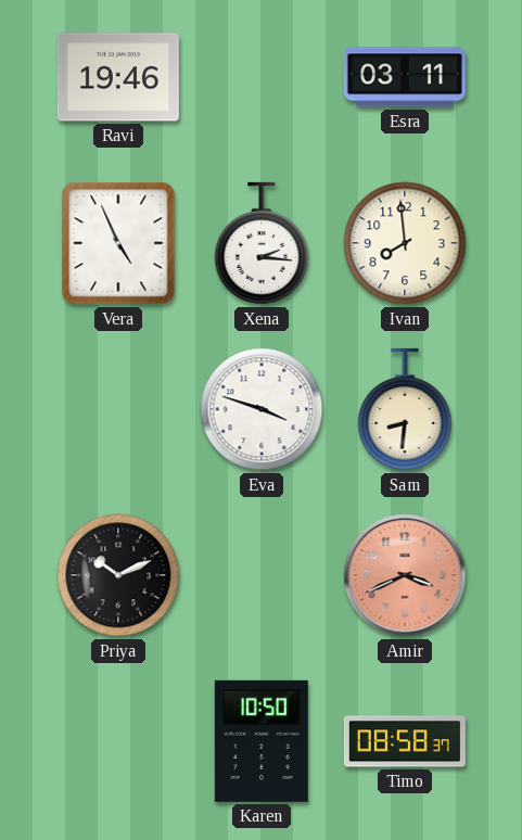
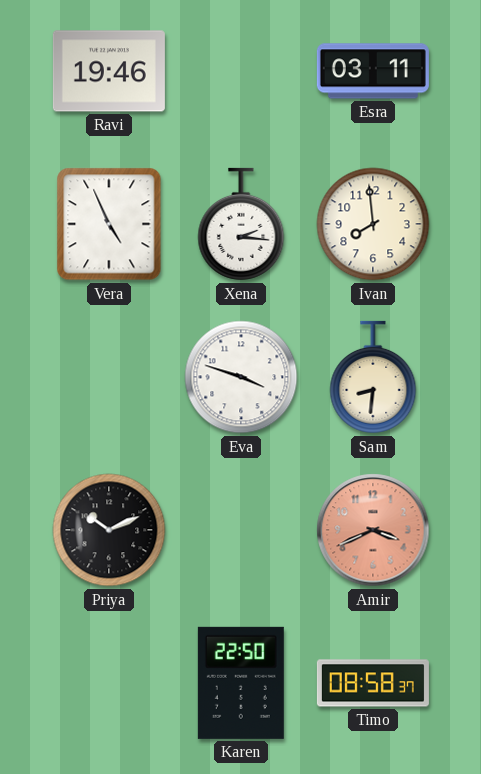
Karen: 10:50 -> 22:50
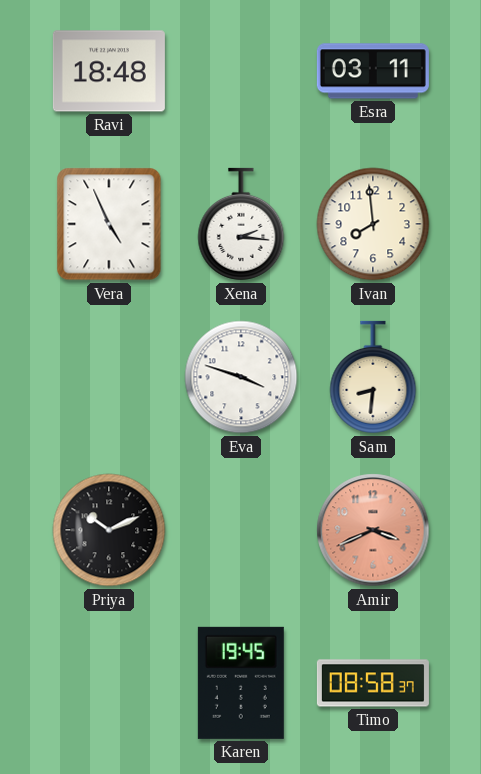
Ravi: 19:46 -> 18:48
Karen: 22:50 -> 19:45
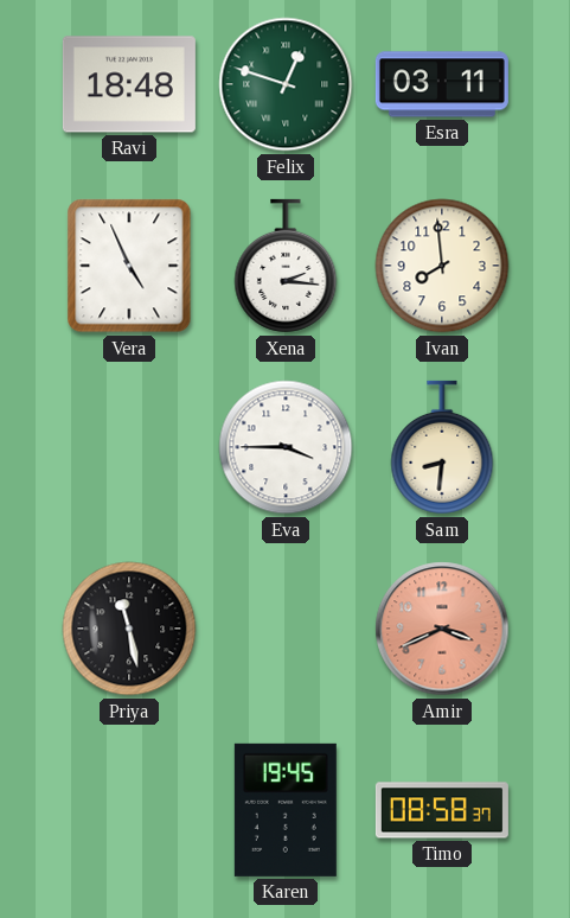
Felix: none -> 12:48
Eva: 3:48 -> 3:45
Priya: 10:11 -> 11:28
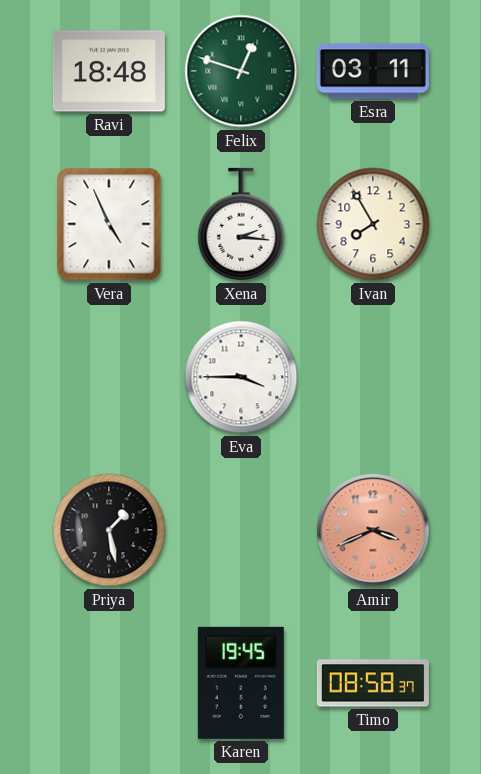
Ivan: 7:59 -> 7:55
Sam: 8:31 -> none
Priya: 11:28 -> 1:28
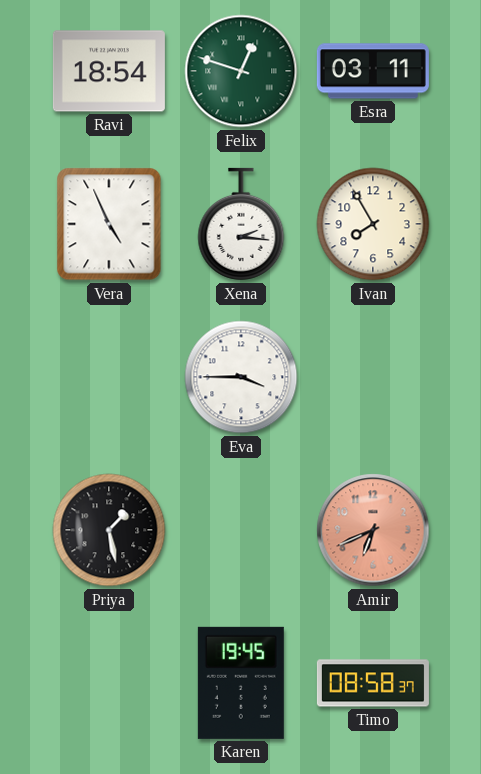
Ravi: 18:48 -> 18:54
Amir: 3:41 -> 6:41
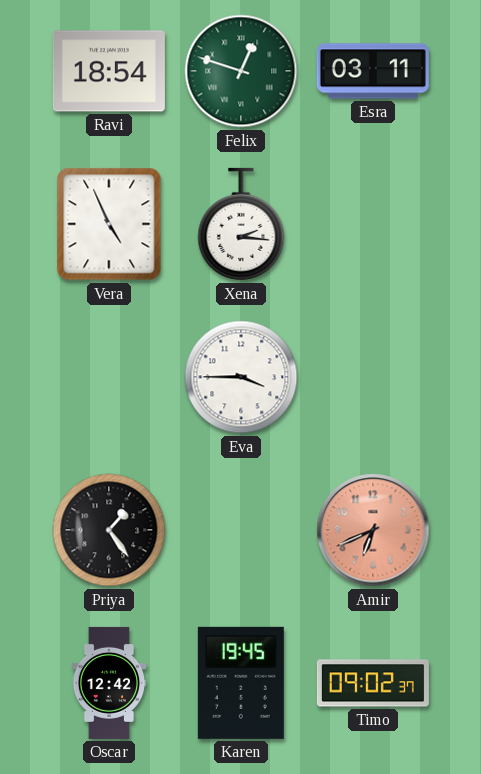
Ivan: 7:55 -> none
Priya: 1:28 -> 1:24
Oscar: none -> 12:42
Timo: 08:58 -> 09:02
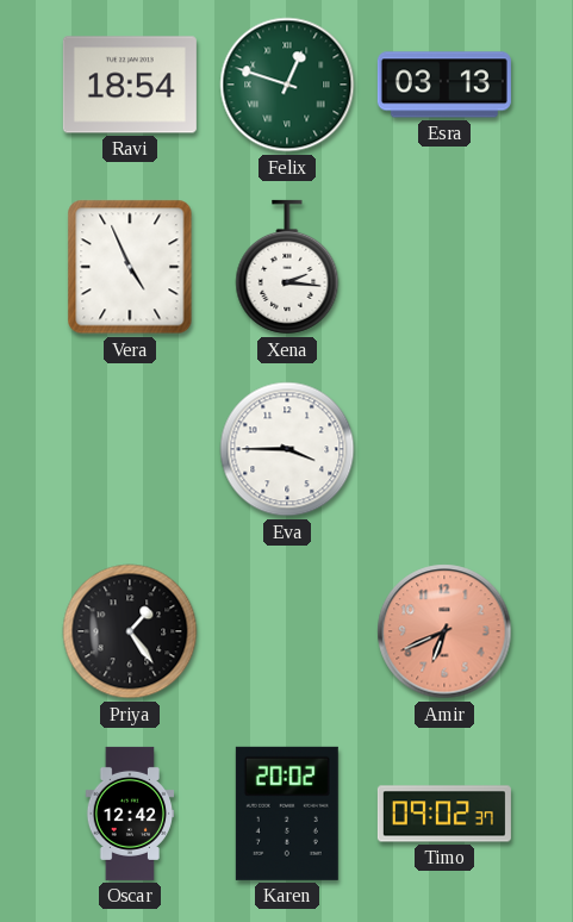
Esra: 03:11 -> 03:13
Karen: 19:45 -> 20:02
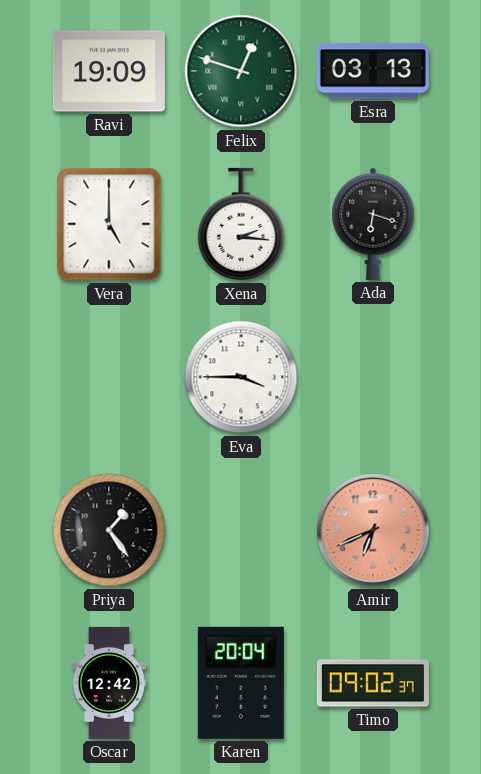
Ravi: 18:54 -> 19:09
Vera: 4:56 -> 5:00
Ada: none -> 6:18
Karen: 20:02 -> 20:04
